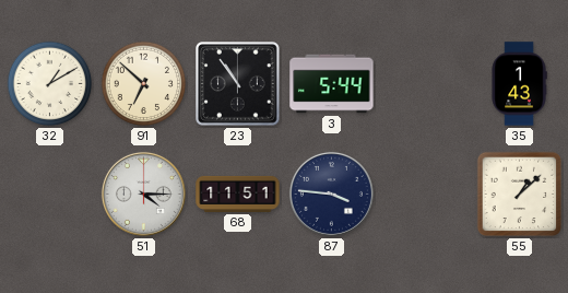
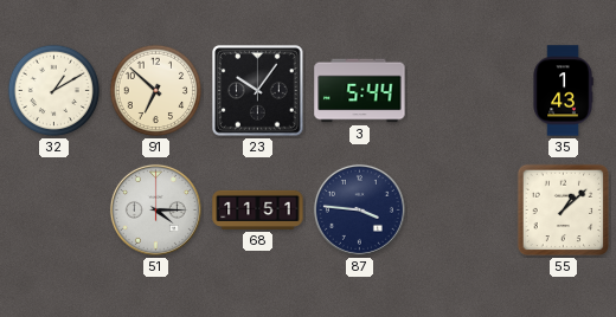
23: 10:54 -> 10:06
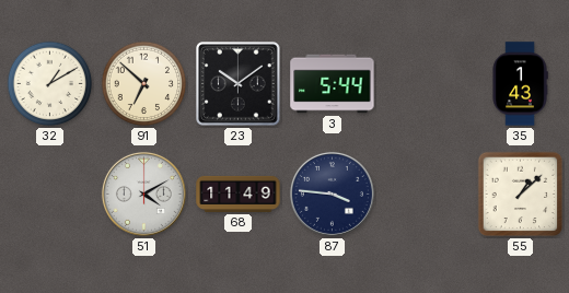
23: 10:06 -> 10:09
51: 4:15 -> 4:10
68: 11:51 -> 11:49
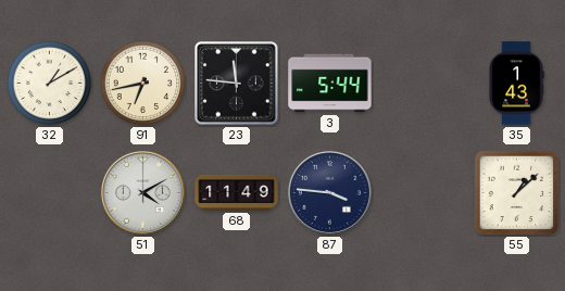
91: 6:52 -> 6:43
23: 10:09 -> 11:46
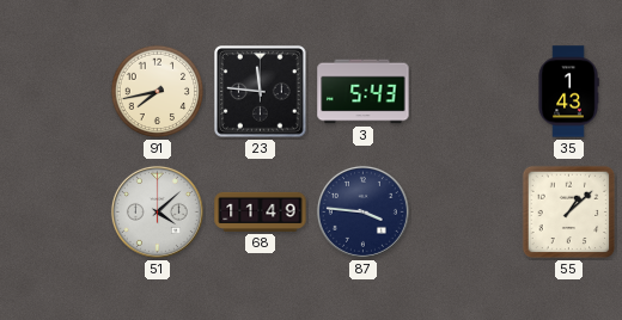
32: 1:10 -> none
91: 6:43 -> 7:43
3: 5:44 -> 5:43
51: 4:10 -> 4:08
